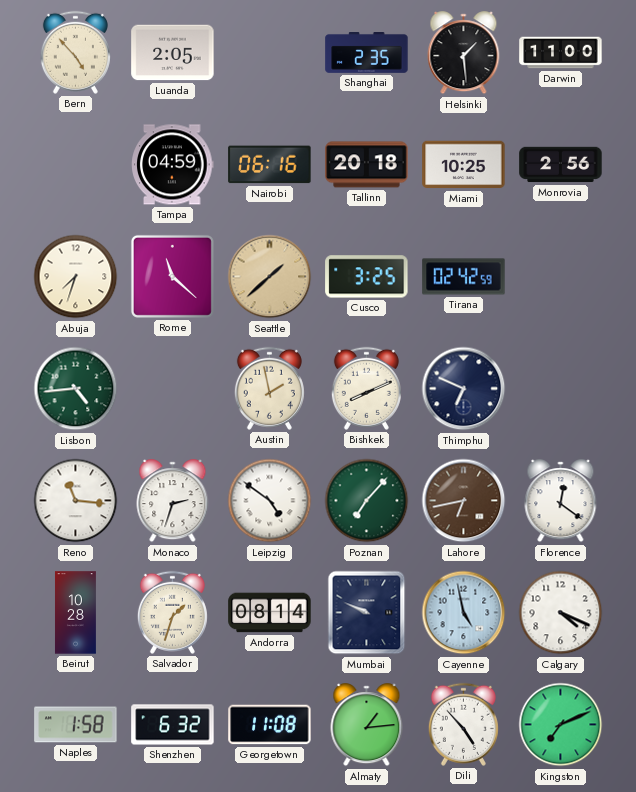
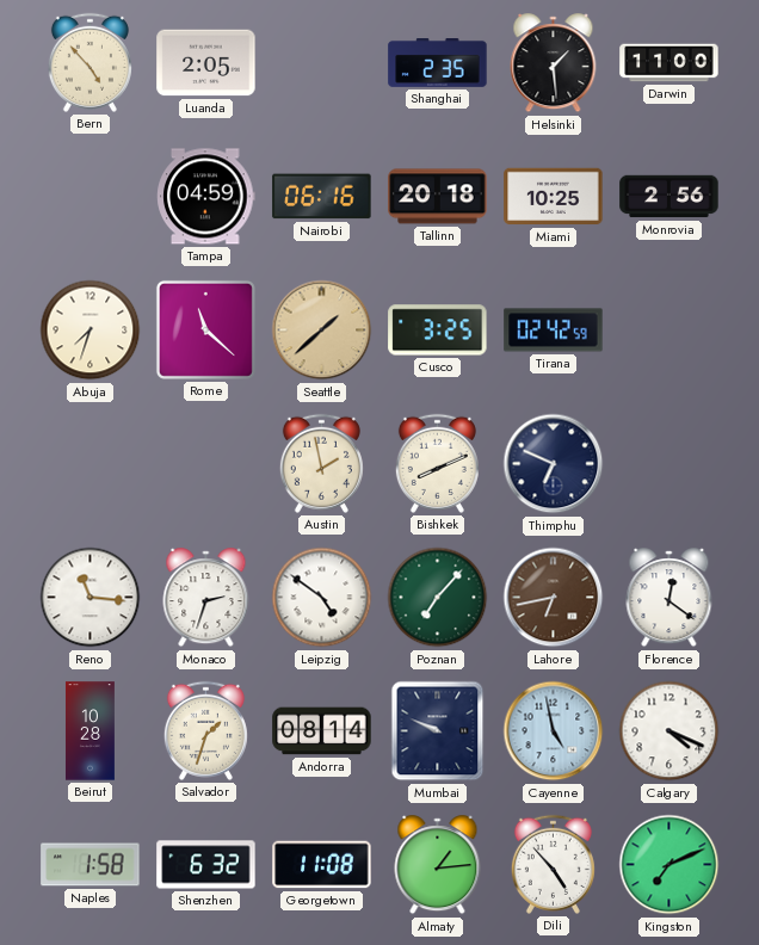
Lisbon: 4:44 -> none
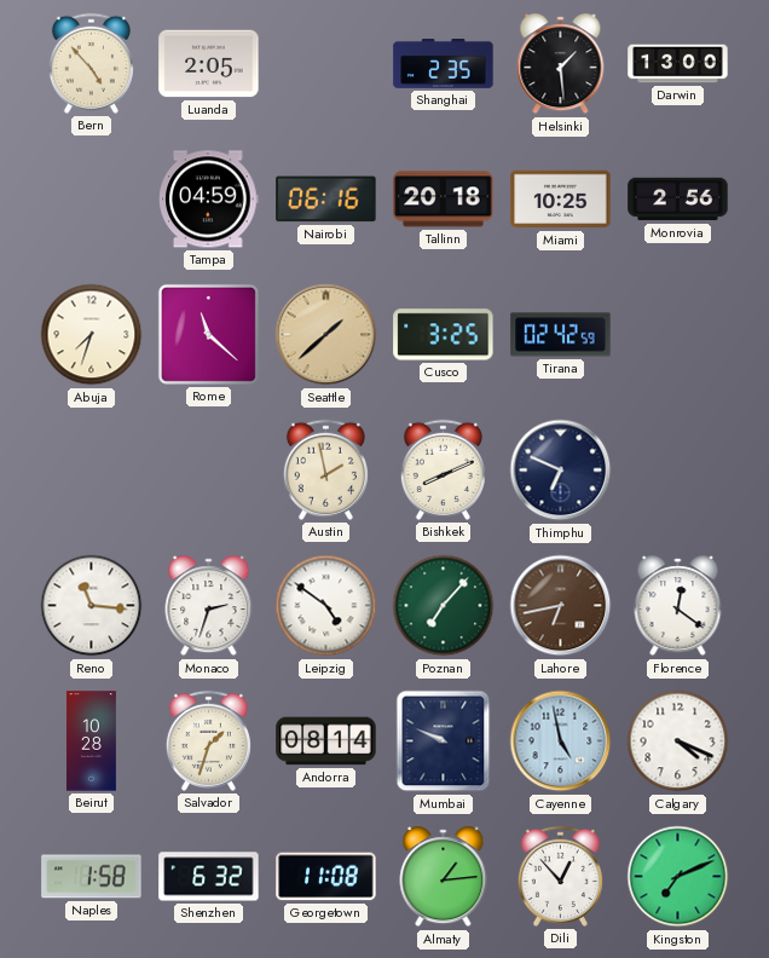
Darwin: 11:00 -> 13:00
Dili: 4:53 -> 12:53
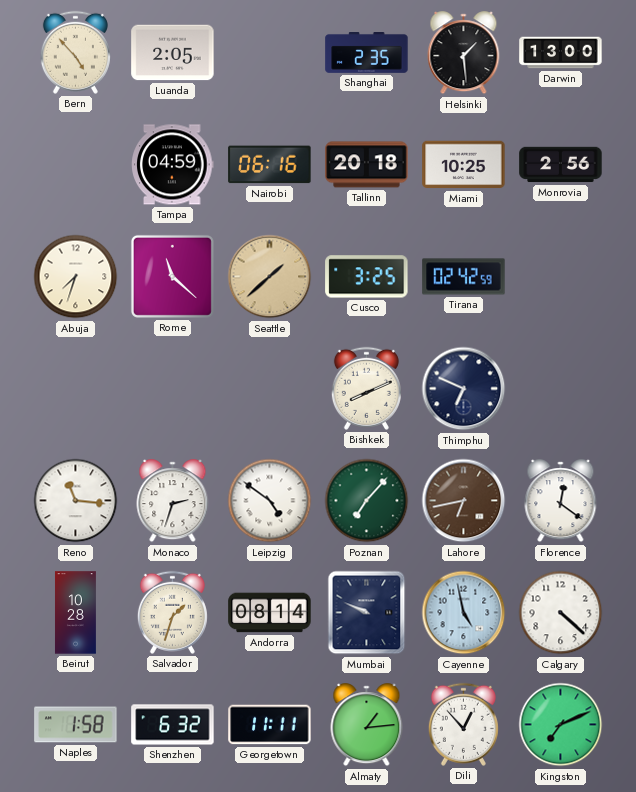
Austin: 1:58 -> none
Calgary: 4:19 -> 4:22
Georgetown: 11:08 -> 11:11
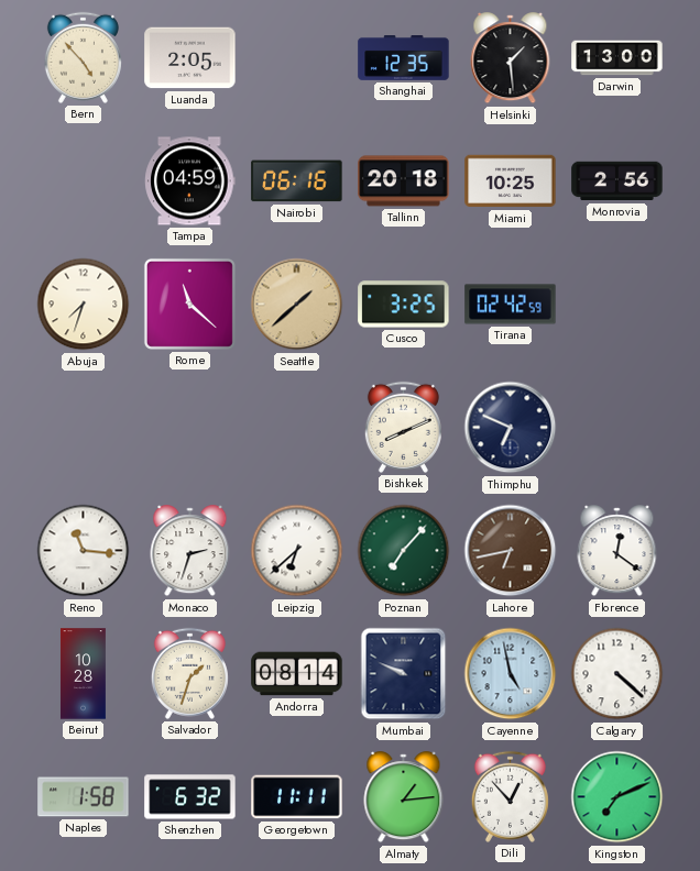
Shanghai: 2:35 -> 12:35
Leipzig: 4:51 -> 6:38
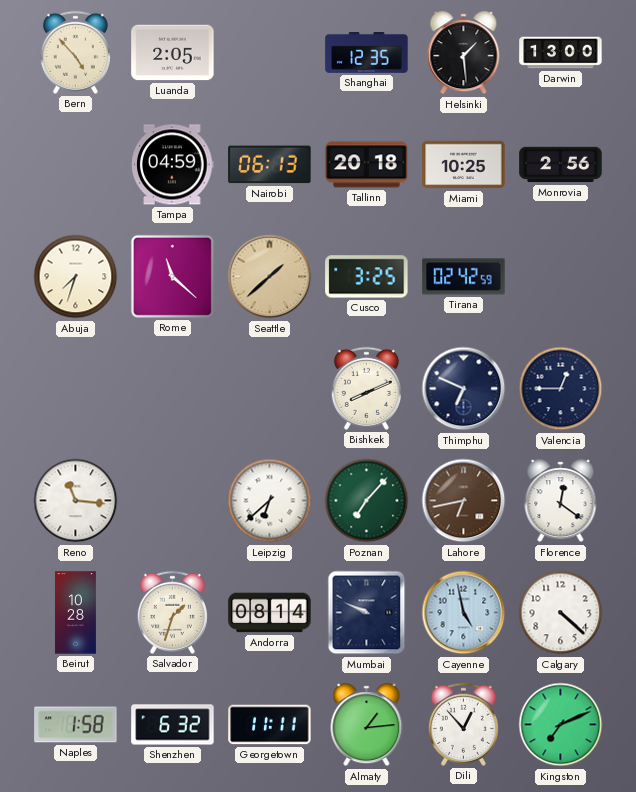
Nairobi: 06:16 -> 06:13
Valencia: none -> 12:45
Monaco: 2:33 -> none
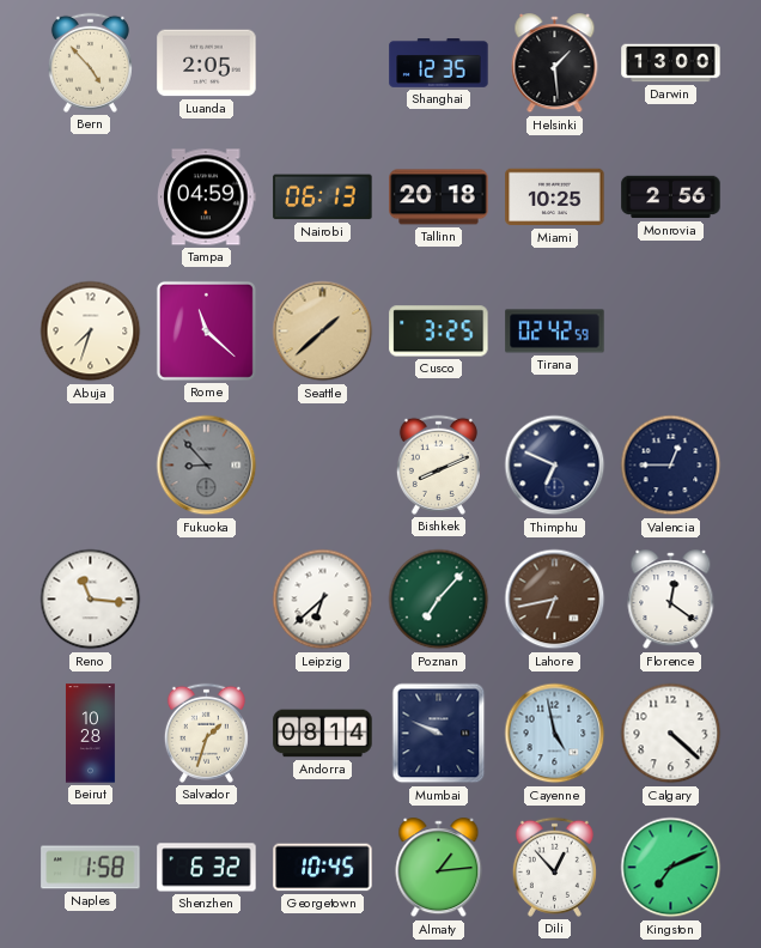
Fukuoka: none -> 8:53
Georgetown: 11:11 -> 10:45
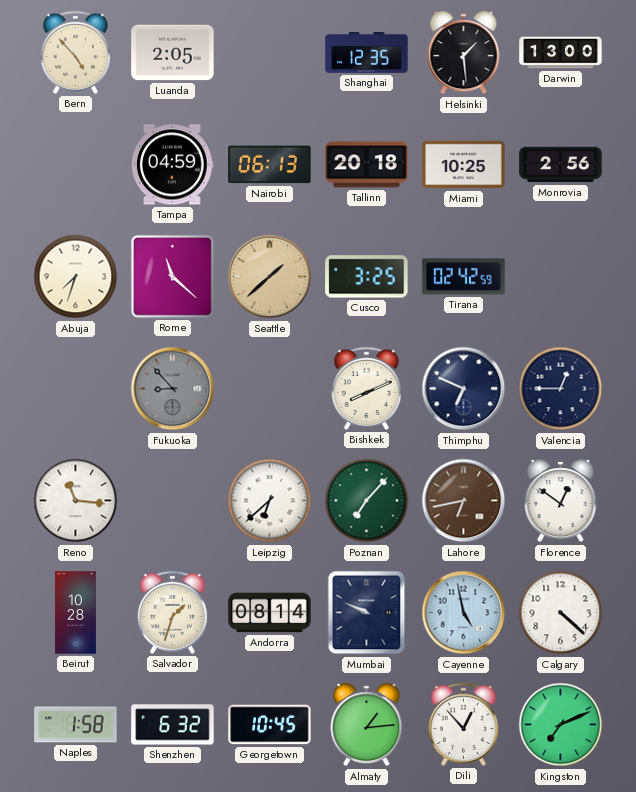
Florence: 12:21 -> 12:51
